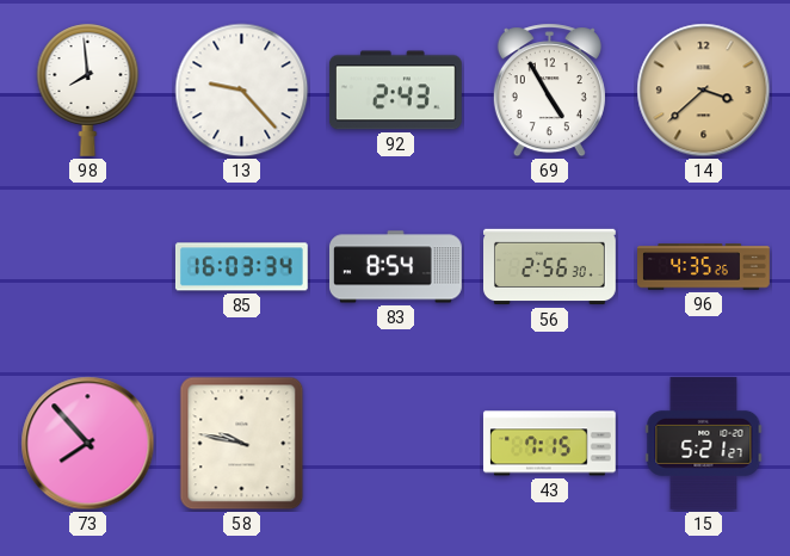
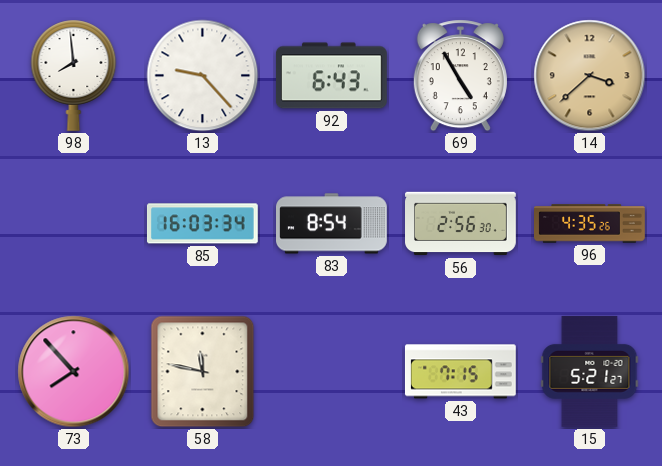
92: 2:43 -> 6:43
58: 9:47 -> 11:47
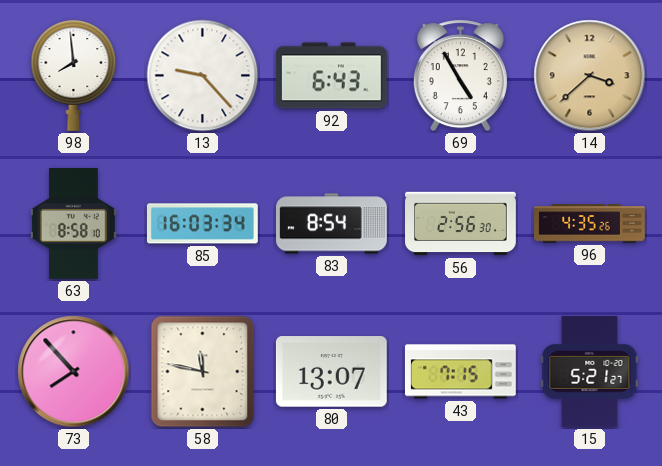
63: none -> 8:58
80: none -> 13:07
